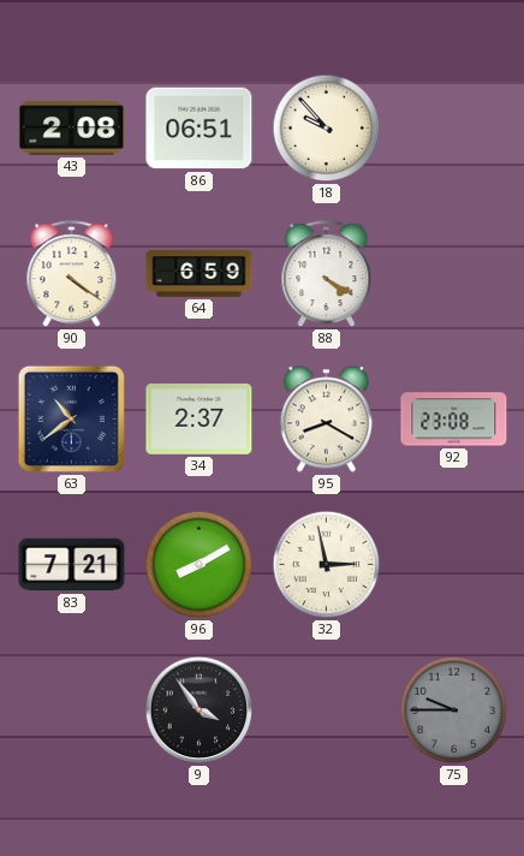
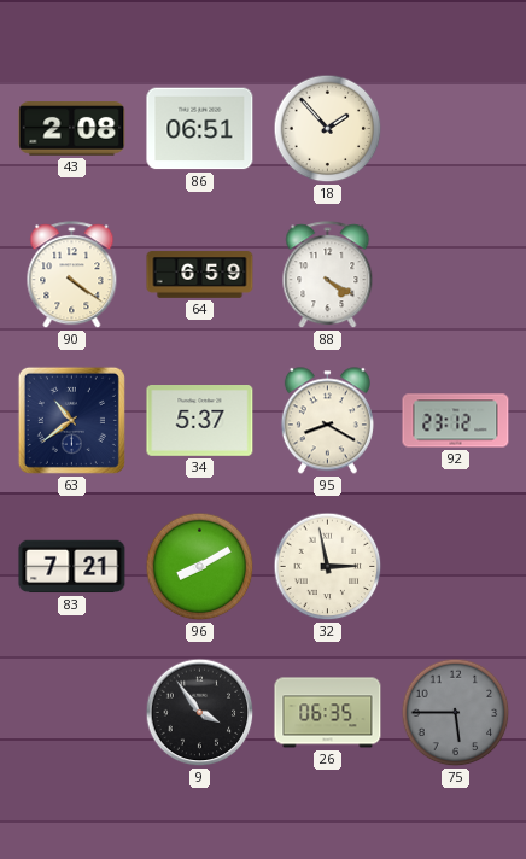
18: 9:53 -> 1:53
34: 2:37 -> 5:37
92: 23:08 -> 23:12
26: none -> 06:35
75: 9:45 -> 5:45
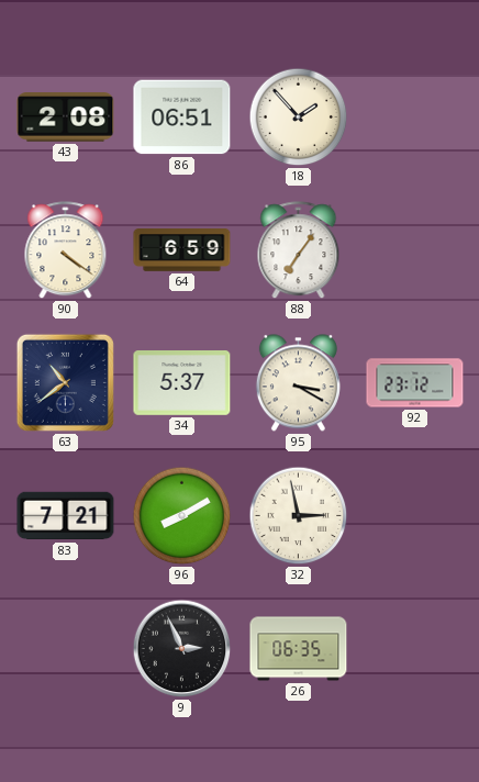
88: 4:20 -> 7:06
95: 8:20 -> 3:20
9: 3:54 -> 2:56
75: 5:45 -> none
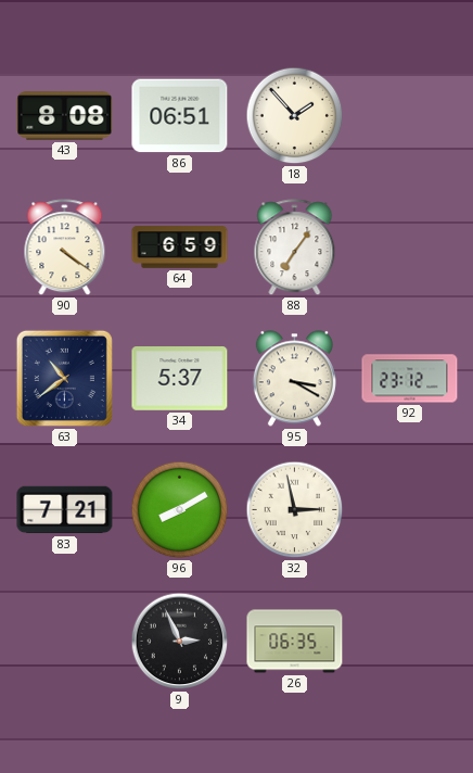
43: 2:08 -> 8:08
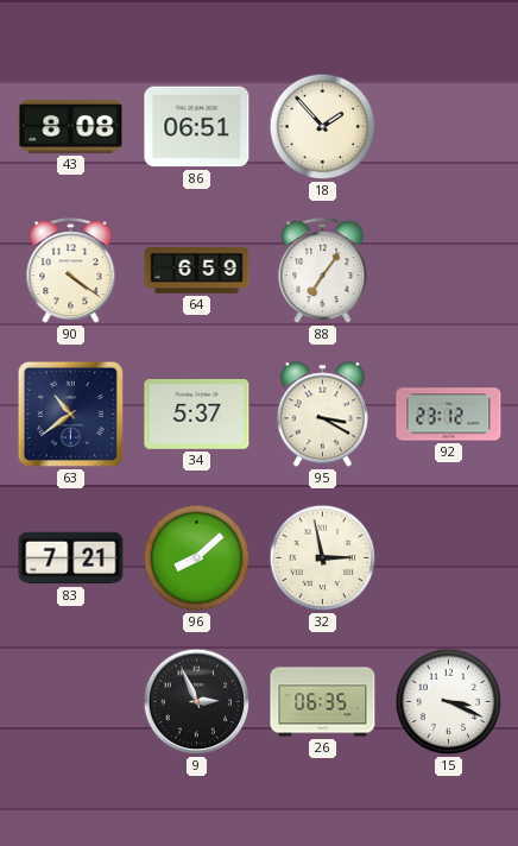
96: 8:10 -> 8:08
15: none -> 3:19
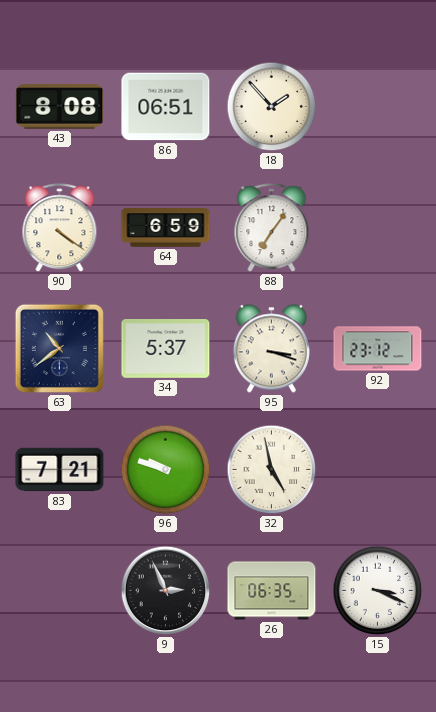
95: 3:20 -> 3:18
96: 8:08 -> 9:48
32: 2:58 -> 4:58
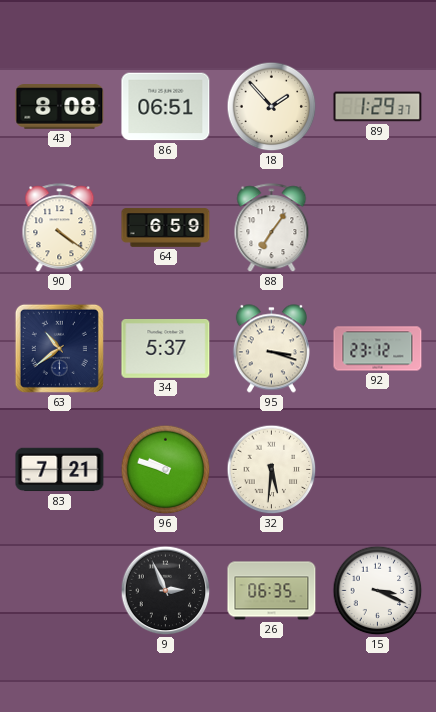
89: none -> 1:29
32: 4:58 -> 5:31
